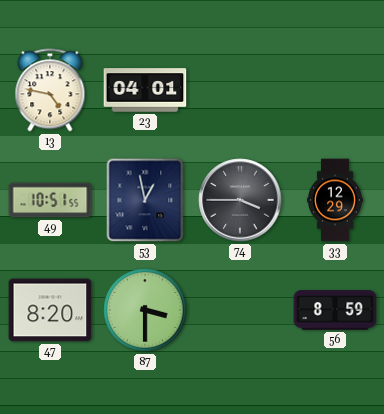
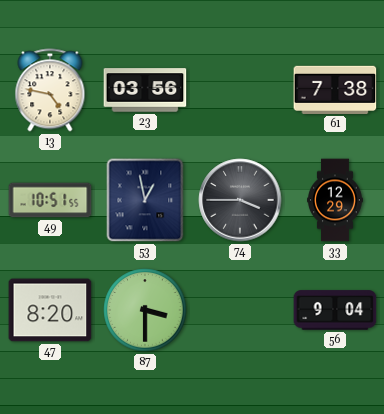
23: 04:01 -> 03:56
61: none -> 7:38
56: 8:59 -> 9:04
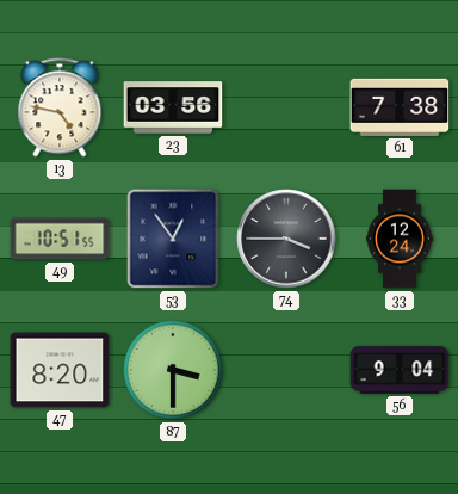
53: 12:58 -> 12:54
33: 12:29 -> 12:24
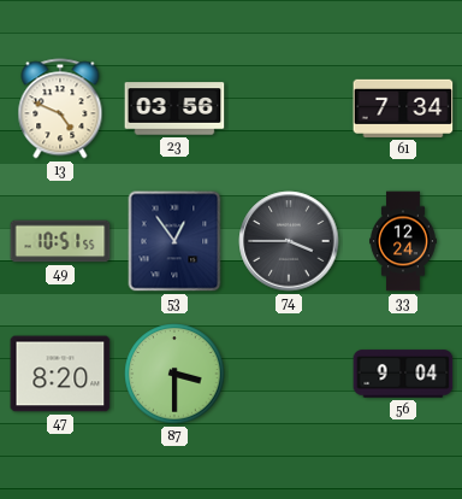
13: 4:47 -> 4:49
61: 7:38 -> 7:34
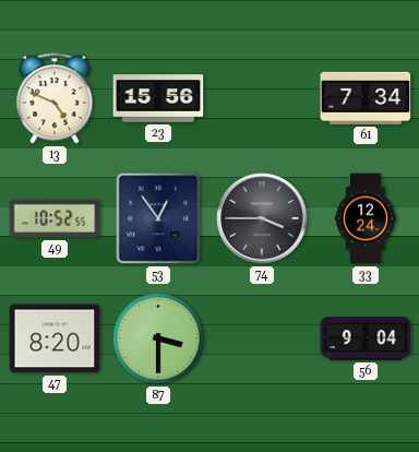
23: 03:56 -> 15:56
49: 10:51 -> 10:52
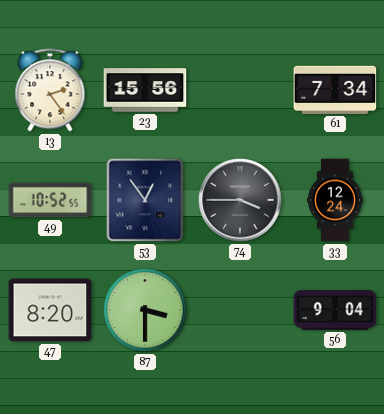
13: 4:49 -> 2:24
